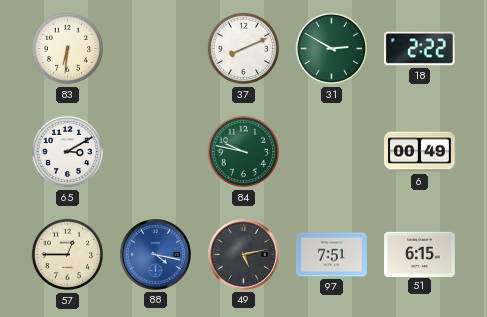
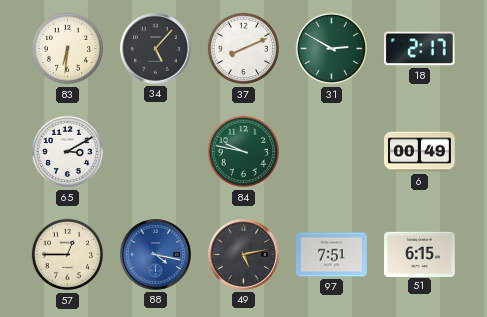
34: none -> 5:07
18: 2:22 -> 2:17
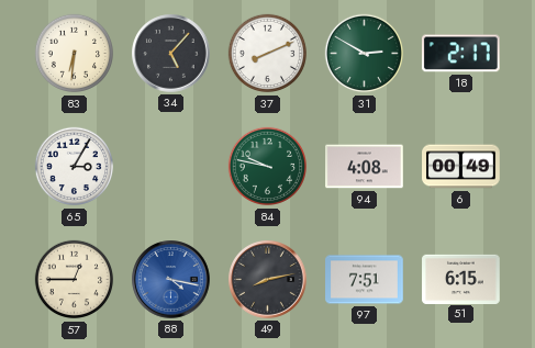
65: 3:10 -> 3:05
94: none -> 4:08
49: 5:13 -> 8:13
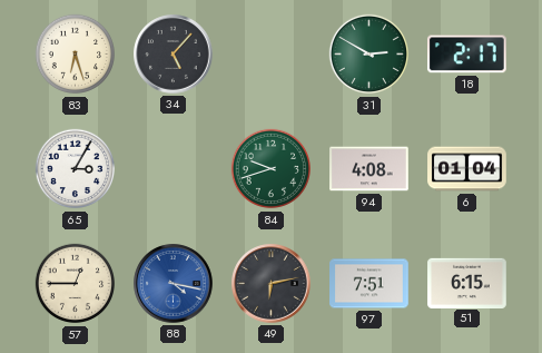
83: 6:31 -> 6:27
37: 8:11 -> none
84: 9:47 -> 9:42
6: 00:49 -> 01:04
49: 8:13 -> 6:13
